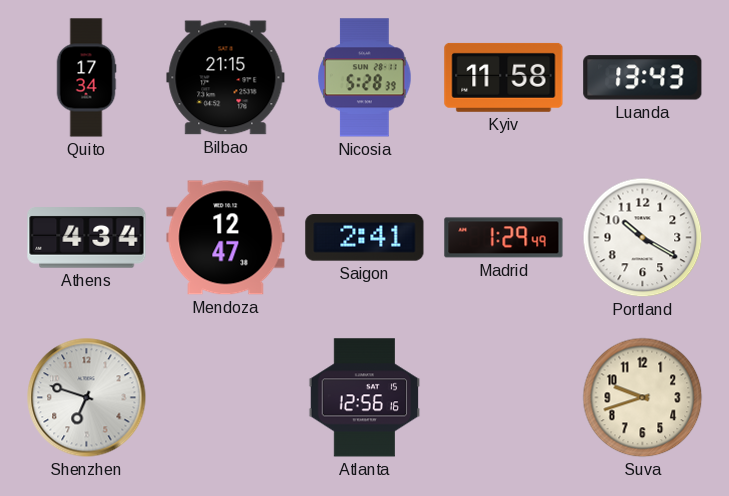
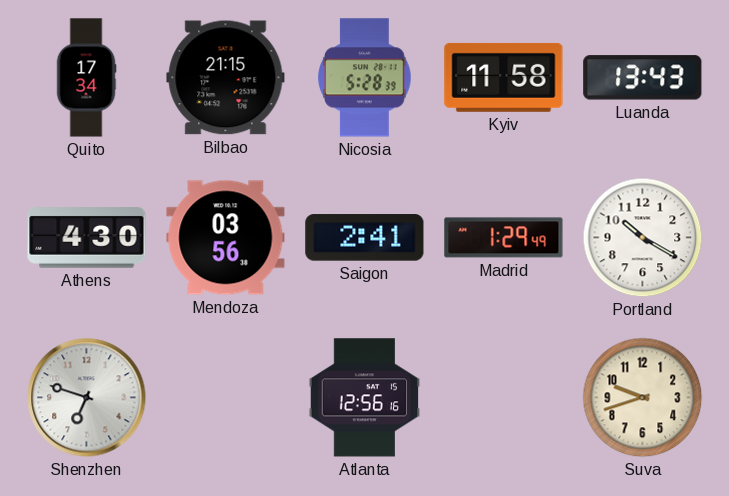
Athens: 4:34 -> 4:30
Mendoza: 12:47 -> 03:56
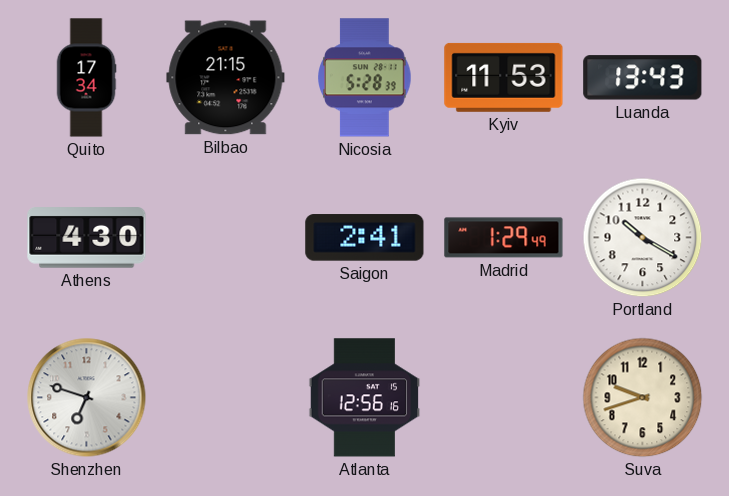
Kyiv: 11:58 -> 11:53
Mendoza: 03:56 -> none
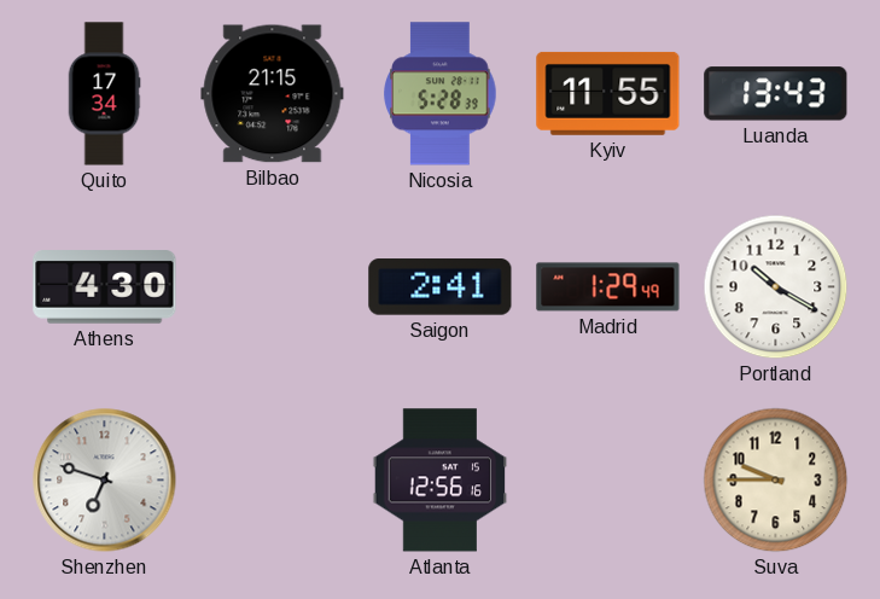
Kyiv: 11:53 -> 11:55
Suva: 9:42 -> 9:45
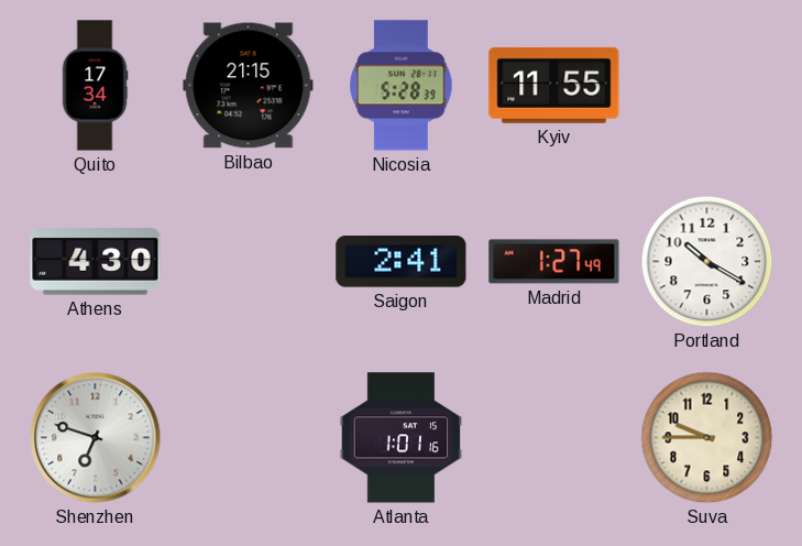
Luanda: 13:43 -> none
Madrid: 1:29 -> 1:27
Atlanta: 12:56 -> 1:01
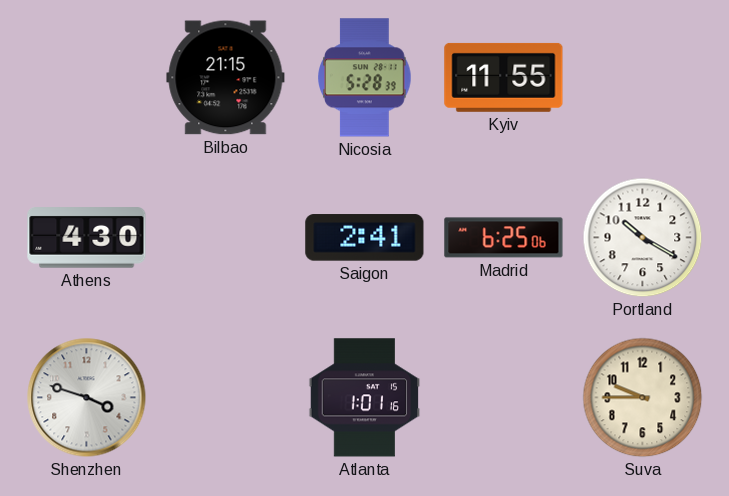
Quito: 17:34 -> none
Madrid: 1:27 -> 6:25
Shenzhen: 6:48 -> 3:48
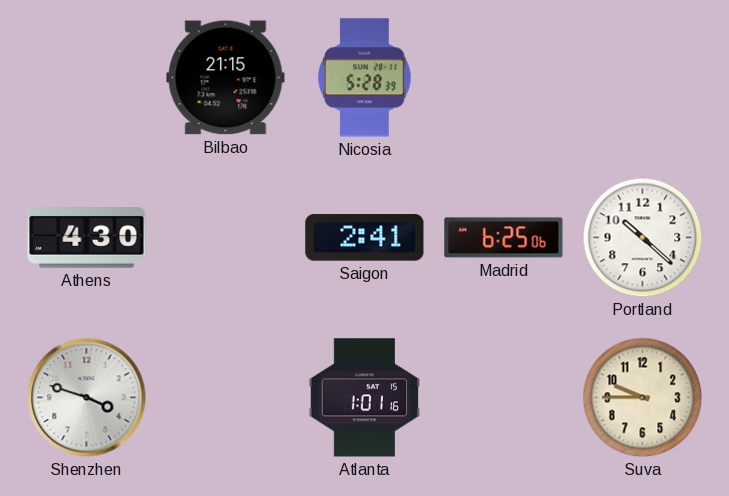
Kyiv: 11:55 -> none
Portland: 10:20 -> 10:22
